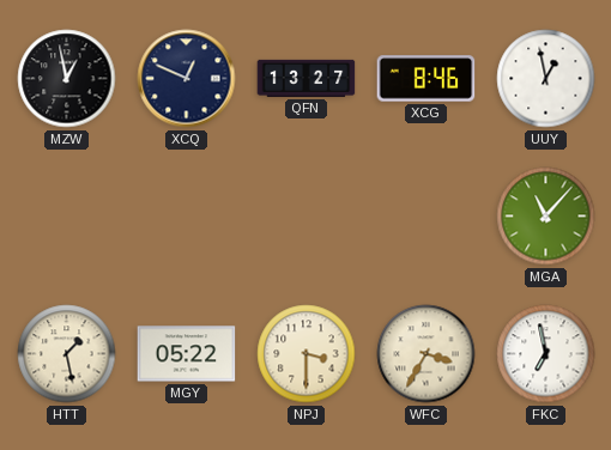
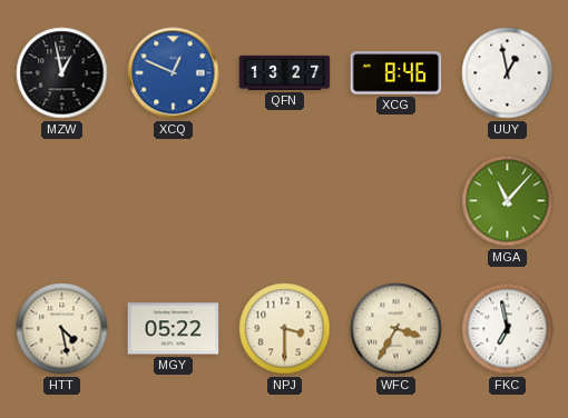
XCQ dial: navy -> blue
HTT: 1:28 -> 4:28
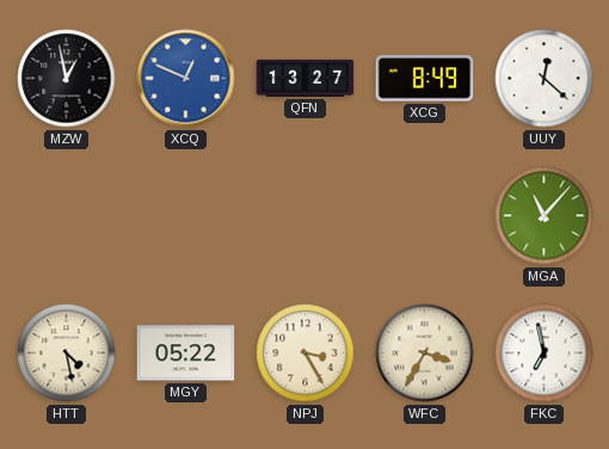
XCG: 8:46 -> 8:49
UUY: 12:58 -> 12:22
NPJ: 3:30 -> 3:25
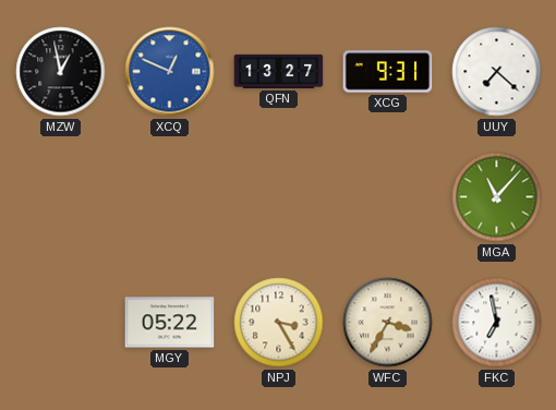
XCG: 8:49 -> 9:31
UUY: 12:22 -> 7:22
HTT: 4:28 -> none
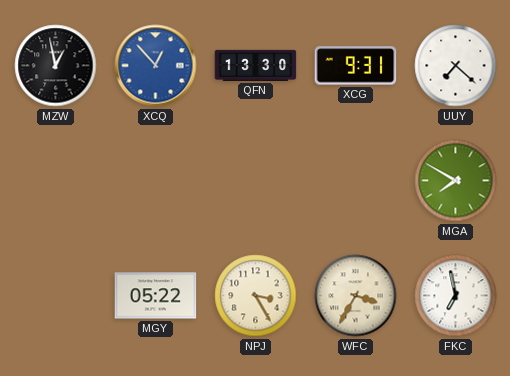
XCQ: 12:49 -> 12:53
QFN: 13:27 -> 13:30
MGA: 11:07 -> 7:50
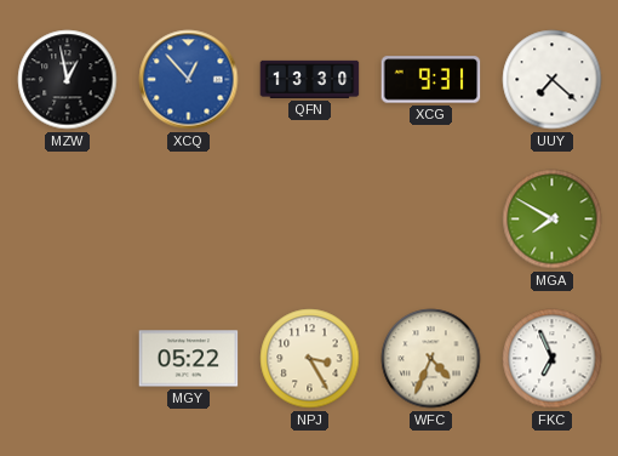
WFC: 3:35 -> 4:34
FKC: 6:58 -> 6:56
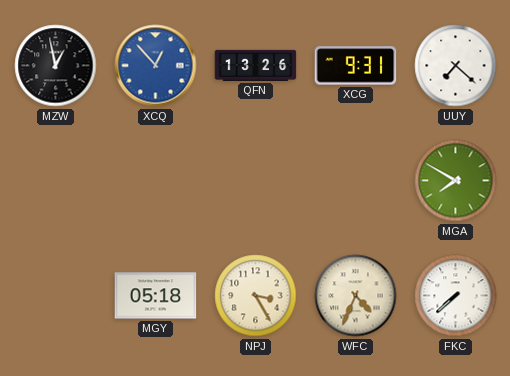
QFN: 13:30 -> 13:26
MGY: 05:22 -> 05:18
FKC: 6:56 -> 7:38
